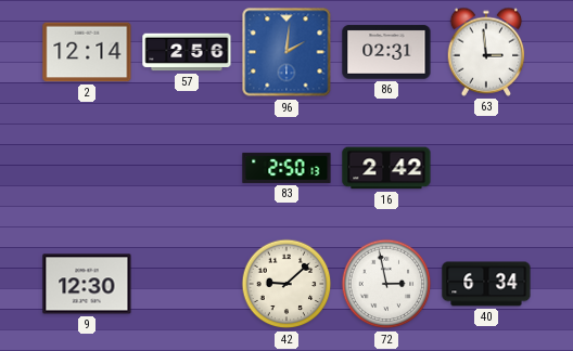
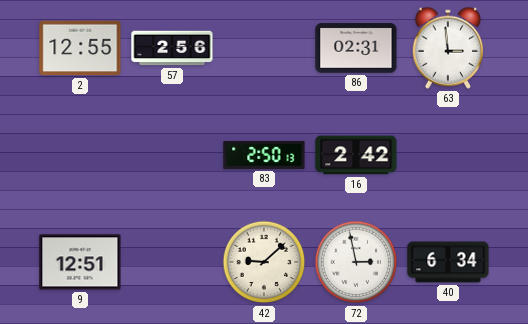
2: 12:14 -> 12:55
96: 2:01 -> none
9: 12:30 -> 12:51
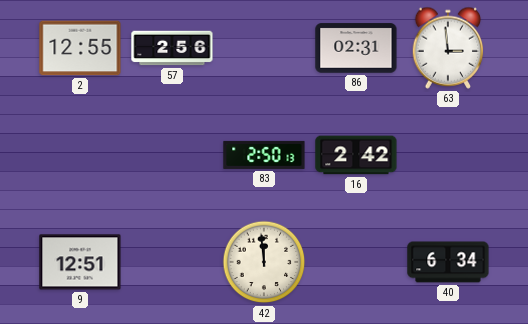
42: 9:08 -> 11:59
72: 2:58 -> none
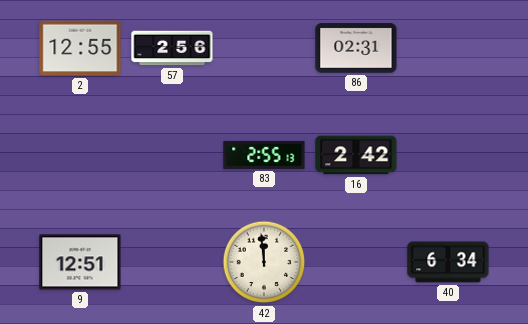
63: 2:59 -> none
83: 2:50 -> 2:55
